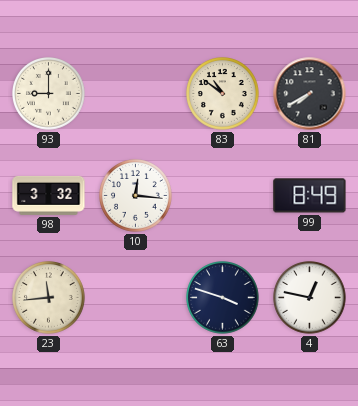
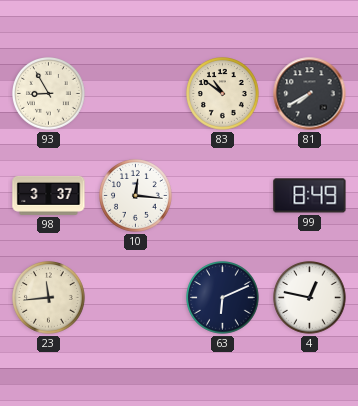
93: 9:00 -> 8:55
98: 3:32 -> 3:37
63: 3:48 -> 6:11
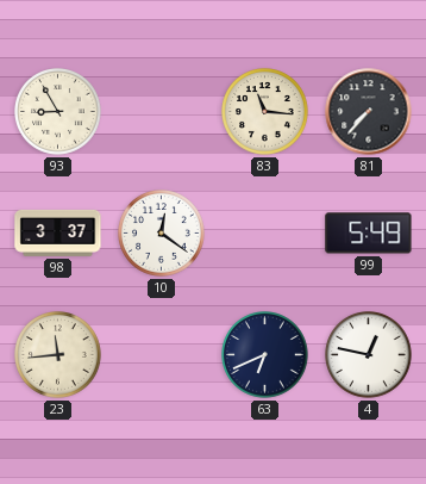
83: 10:51 -> 11:16
81: 7:40 -> 7:37
10: 12:16 -> 12:21
99: 8:49 -> 5:49
63: 6:11 -> 6:41
